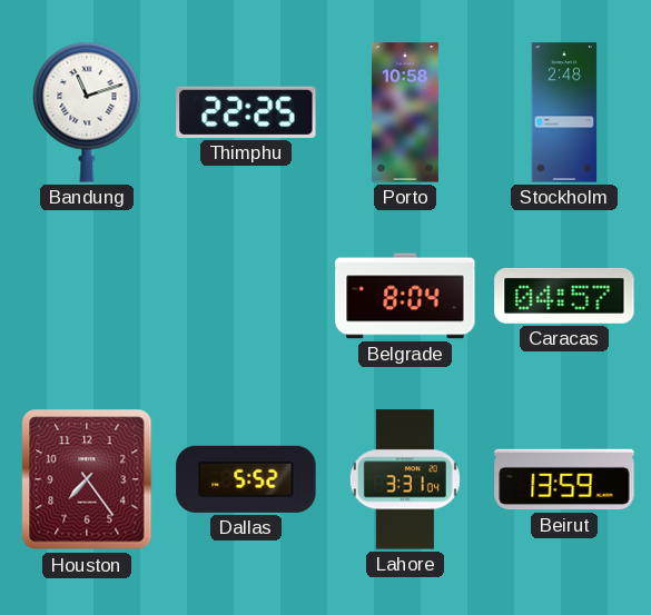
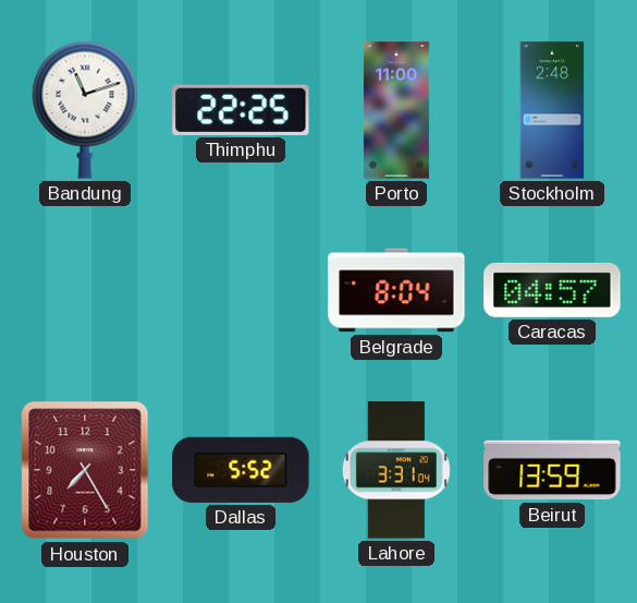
Porto: 10:58 -> 11:00
Houston: 7:24 -> 7:25
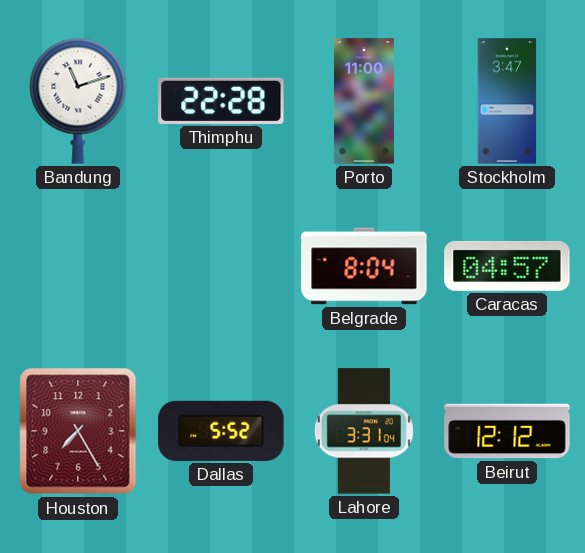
Thimphu: 22:25 -> 22:28
Stockholm: 2:48 -> 3:47
Beirut: 13:59 -> 12:12
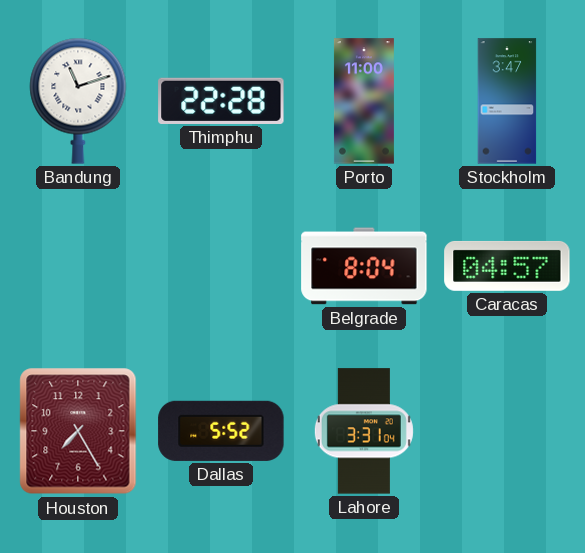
Beirut: 12:12 -> none
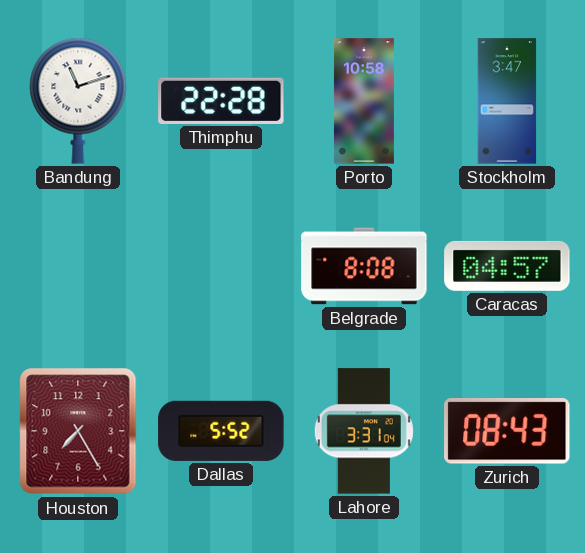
Porto: 11:00 -> 10:58
Belgrade: 8:04 -> 8:08
Zurich: none -> 08:43
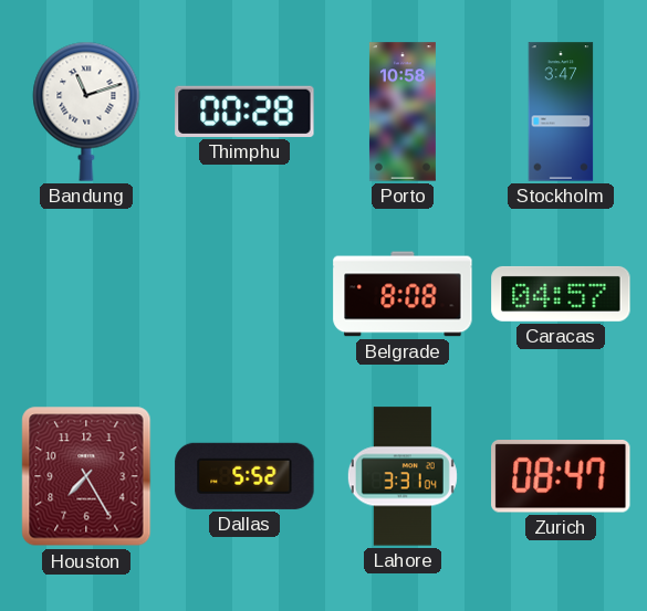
Thimphu: 22:28 -> 00:28
Zurich: 08:43 -> 08:47
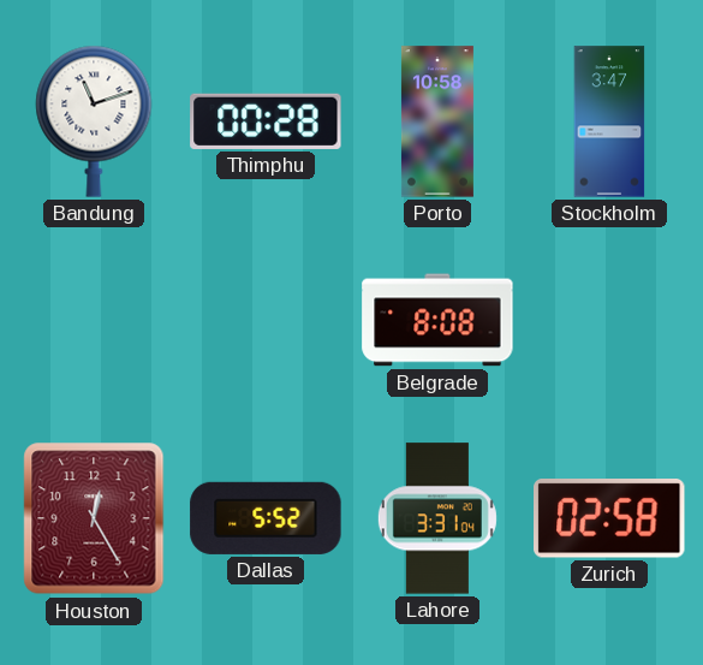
Caracas: 04:57 -> none
Houston: 7:25 -> 12:25
Zurich: 08:47 -> 02:58
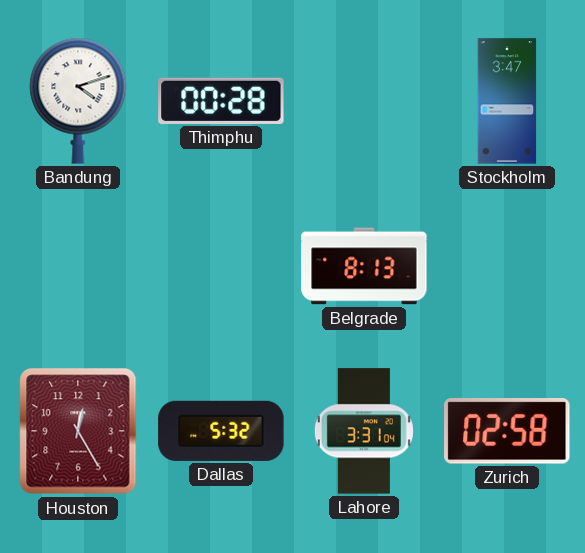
Bandung: 11:12 -> 4:12
Porto: 10:58 -> none
Belgrade: 8:08 -> 8:13
Dallas: 5:52 -> 5:32
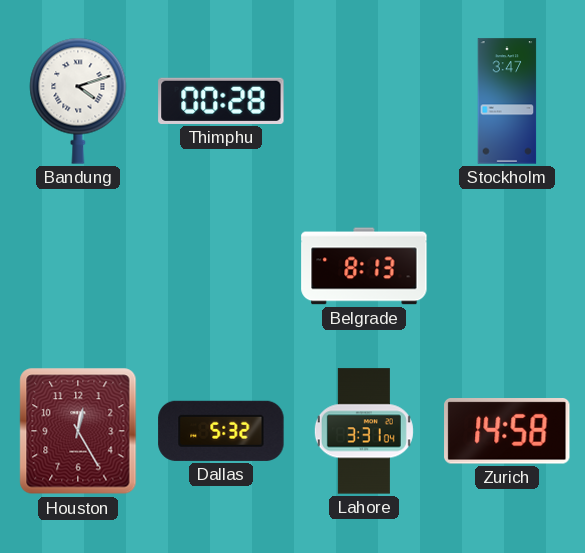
Zurich: 02:58 -> 14:58
